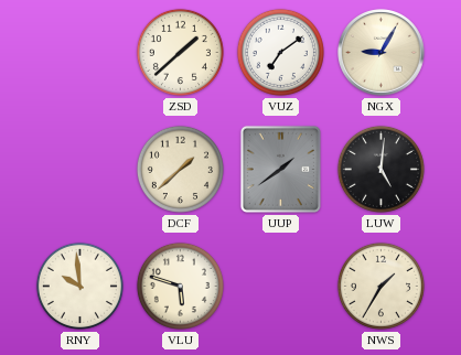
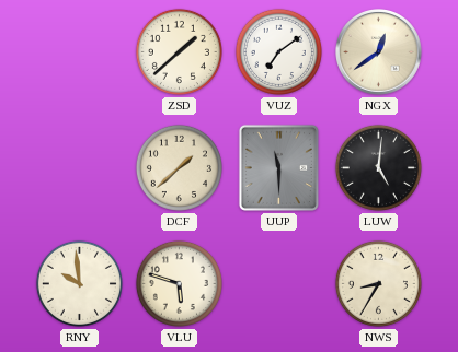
NGX: 9:05 -> 12:39
UUP: 1:39 -> 11:30
NWS: 1:35 -> 8:35
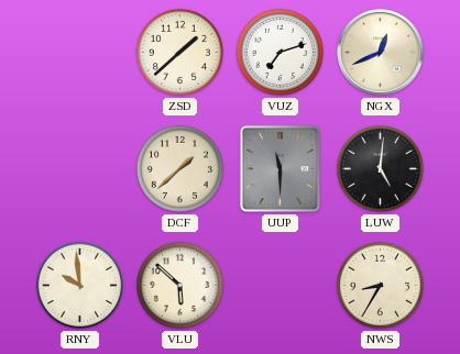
VUZ: 7:09 -> 7:12
NGX: 12:39 -> 12:41
VLU: 5:48 -> 5:52
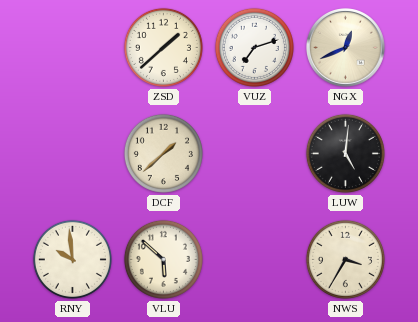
UUP: 11:30 -> none
NWS: 8:35 -> 3:35
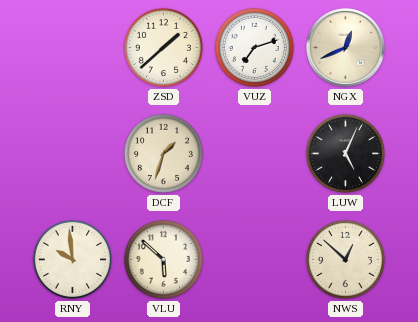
DCF: 1:38 -> 1:33
LUW: 5:01 -> 5:04
NWS: 3:35 -> 12:52
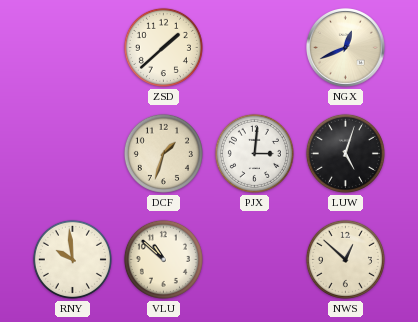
VUZ: 7:12 -> none
PJX: none -> 3:01
LUW: 5:04 -> 5:03
VLU: 5:52 -> 10:52
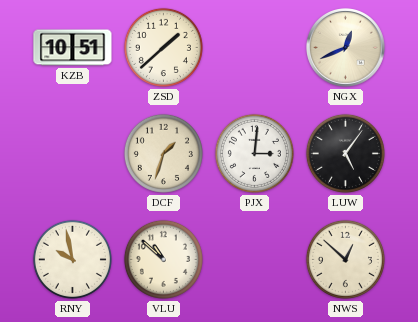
KZB: none -> 10:51
LUW: 5:03 -> 5:06
RNY: 9:59 -> 9:58
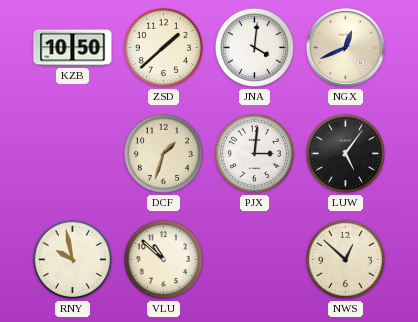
KZB: 10:51 -> 10:50
JNA: none -> 4:01
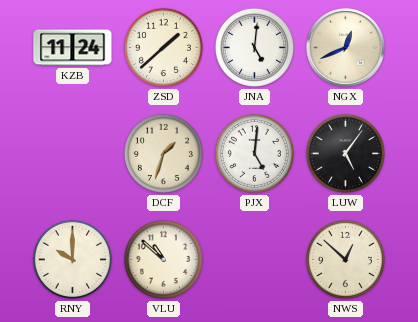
KZB: 10:50 -> 11:24
JNA: 4:01 -> 5:01
PJX: 3:01 -> 5:01
RNY: 9:58 -> 10:00
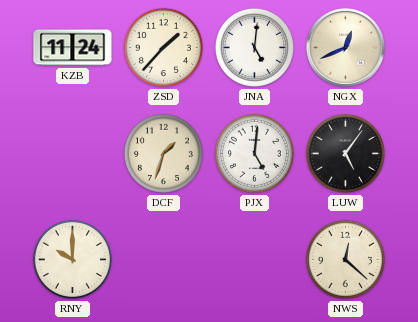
ZSD: 1:38 -> 1:37
VLU: 10:52 -> none
NWS: 12:52 -> 12:22
